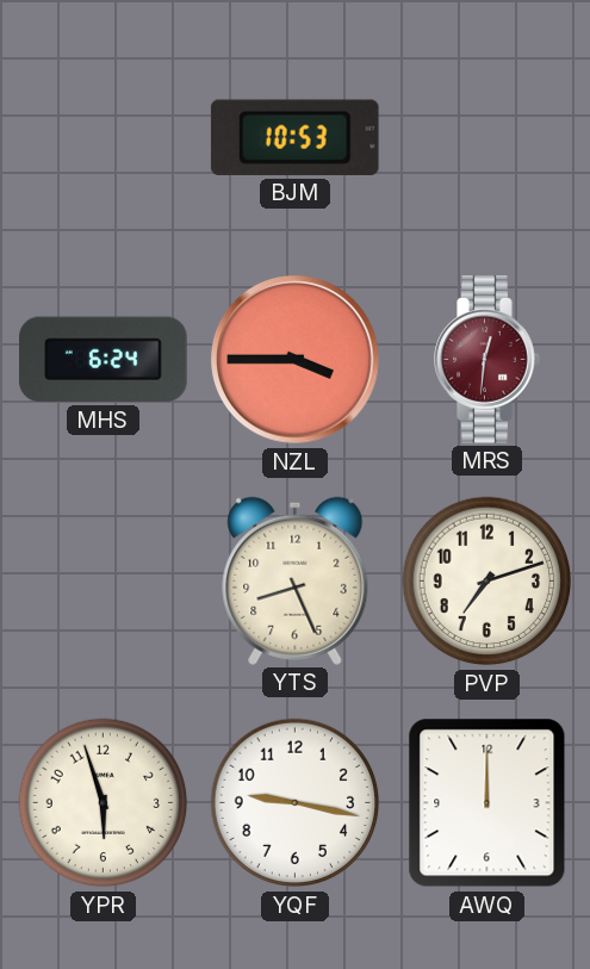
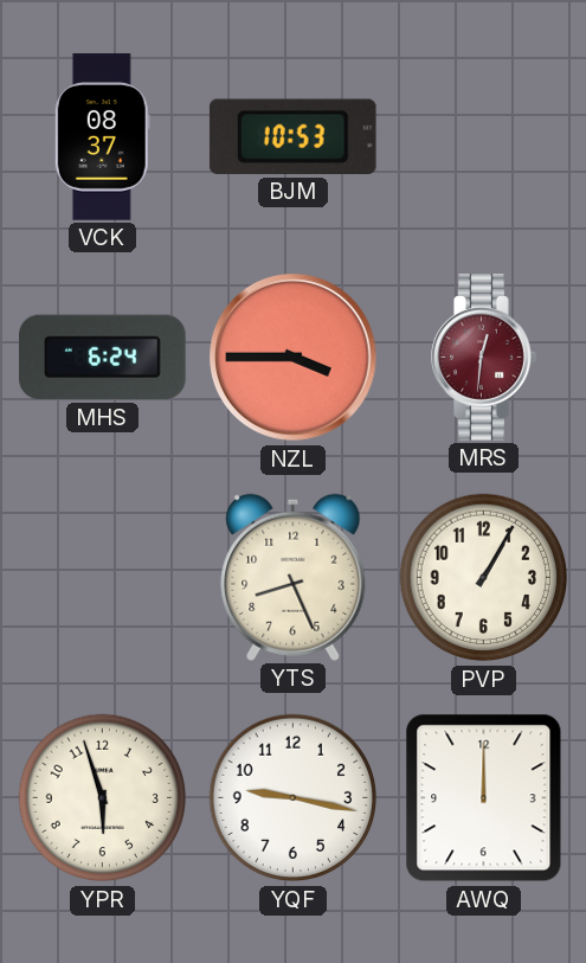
VCK: none -> 08:37
PVP: 7:12 -> 1:05
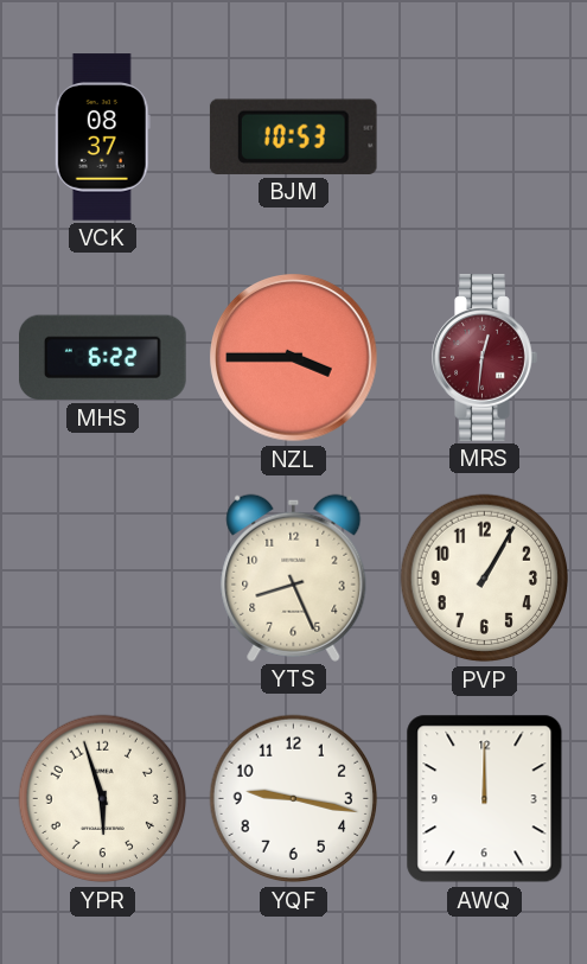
MHS: 6:24 -> 6:22
